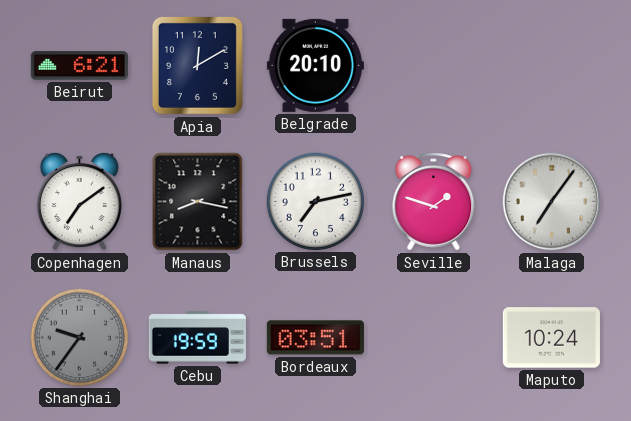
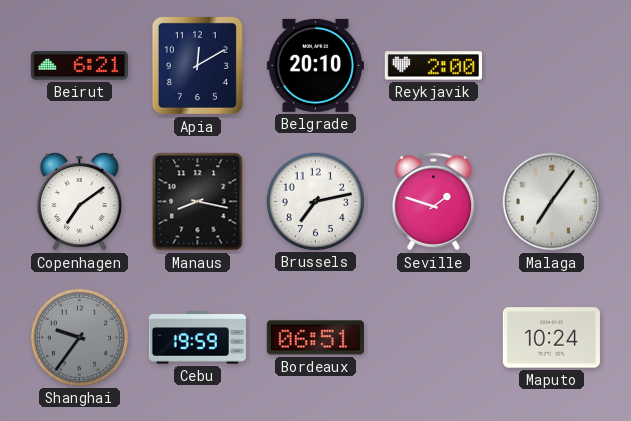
Reykjavik: none -> 2:00
Bordeaux: 03:51 -> 06:51
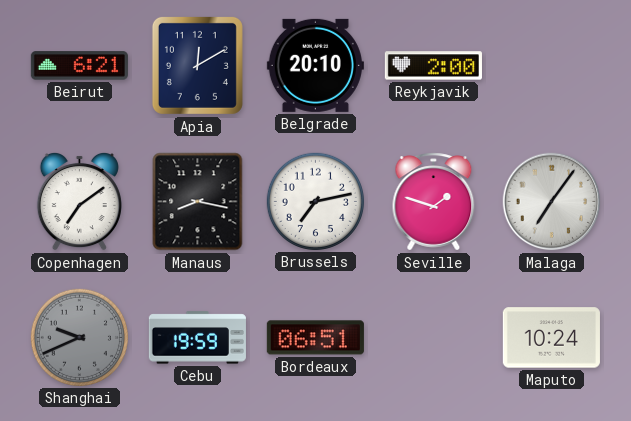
Shanghai: 9:36 -> 9:41
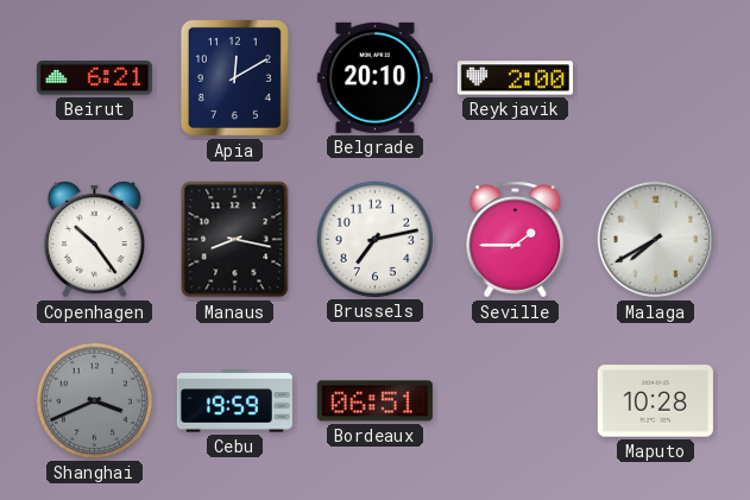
Copenhagen: 7:09 -> 10:24
Seville: 1:48 -> 1:45
Malaga: 7:06 -> 7:40
Shanghai: 9:41 -> 3:41
Maputo: 10:24 -> 10:28
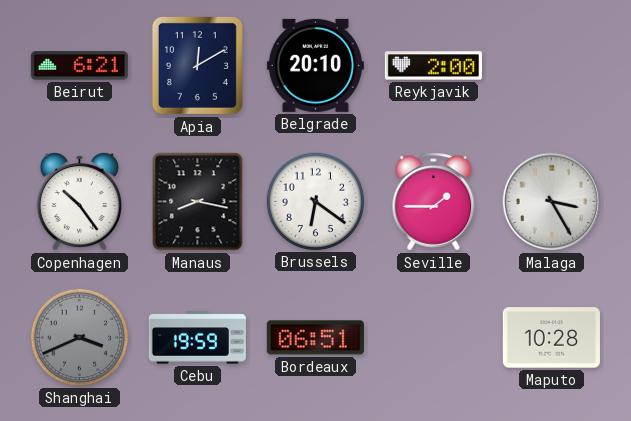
Brussels: 7:13 -> 6:21
Malaga: 7:40 -> 3:25
